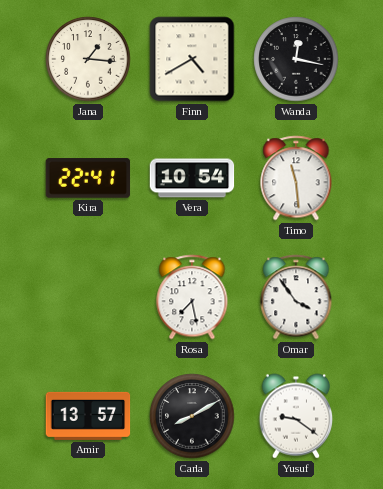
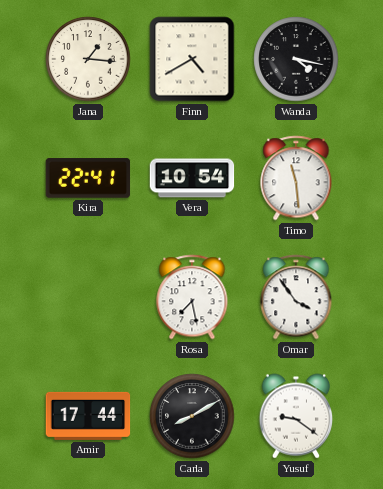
Wanda: 12:17 -> 4:17
Amir: 13:57 -> 17:44
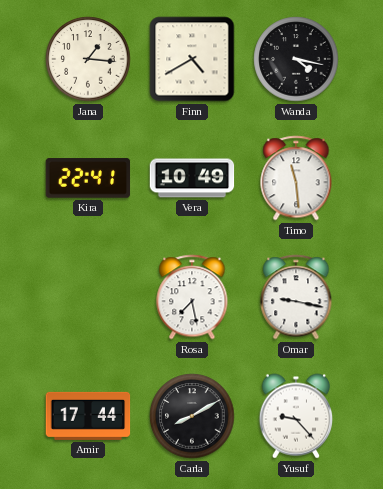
Vera: 10:54 -> 10:49
Omar: 3:54 -> 9:17
Yusuf: 9:21 -> 9:23
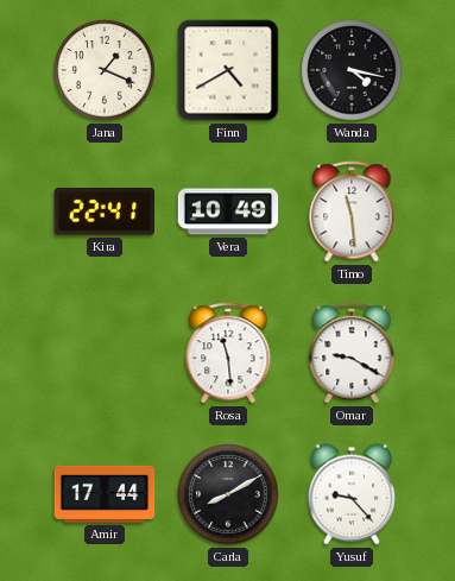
Jana: 1:16 -> 1:19
Rosa: 7:28 -> 11:29
Omar: 9:17 -> 9:20
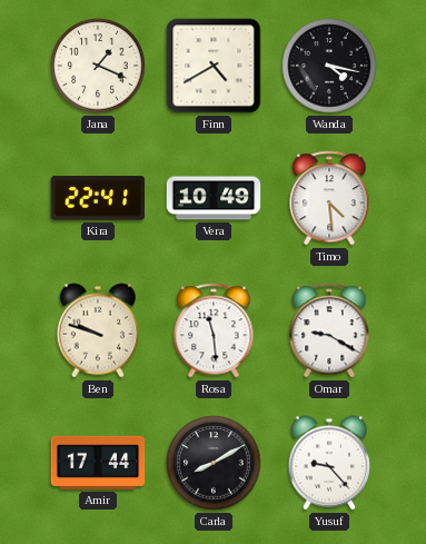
Timo: 11:29 -> 4:29
Ben: none -> 9:48
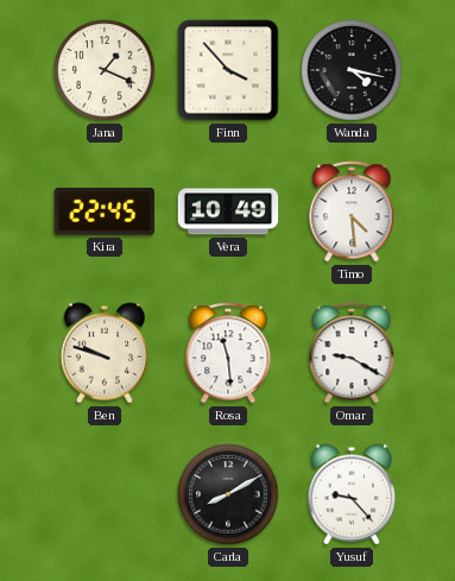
Finn: 4:40 -> 3:53
Kira: 22:41 -> 22:45
Amir: 17:44 -> none
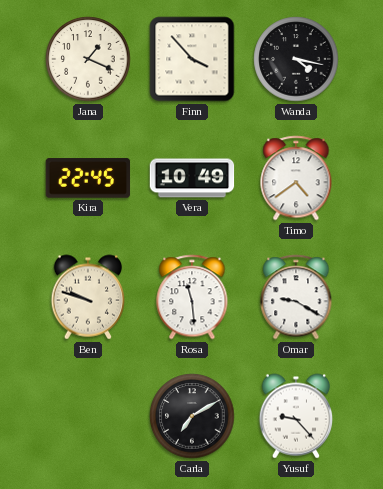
Timo: 4:29 -> 4:39
Carla: 8:10 -> 7:10
